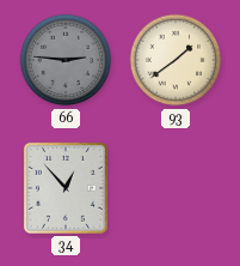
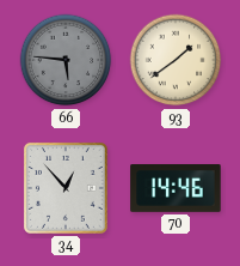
66: 2:46 -> 5:46
70: none -> 14:46
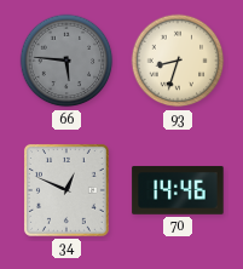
93: 1:39 -> 8:33
34: 12:53 -> 12:49
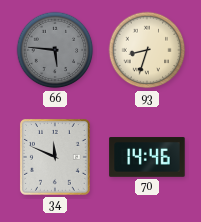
34: 12:49 -> 11:49
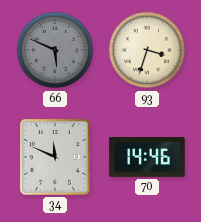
66: 5:46 -> 5:49
93: 8:33 -> 3:33
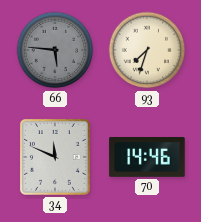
66: 5:49 -> 5:46
93: 3:33 -> 7:33
